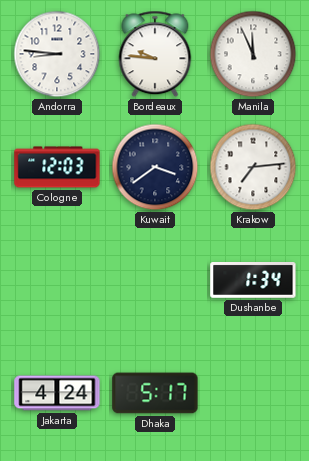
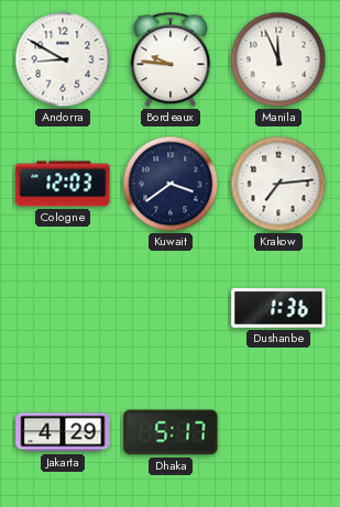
Andorra: 8:46 -> 8:50
Dushanbe: 1:34 -> 1:36
Jakarta: 4:24 -> 4:29
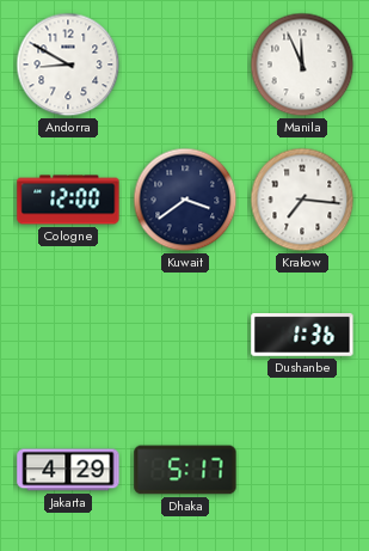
Bordeaux: 9:46 -> none
Cologne: 12:03 -> 12:00
Krakow: 7:14 -> 7:16
